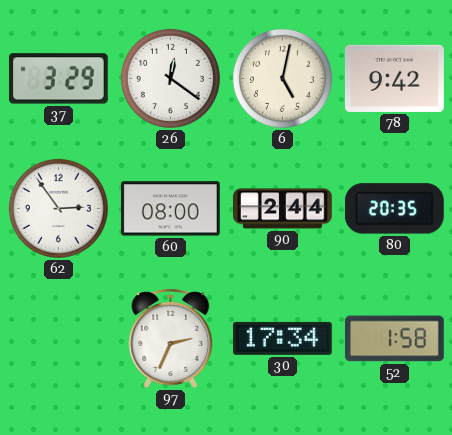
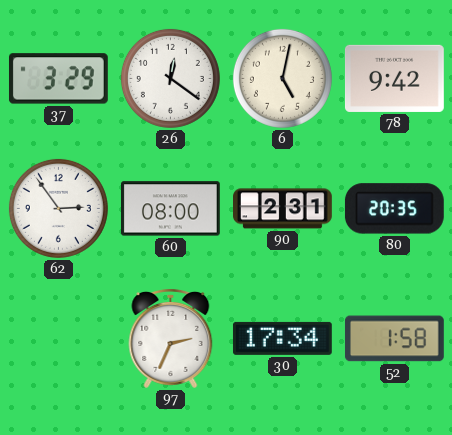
90: 2:44 -> 2:31
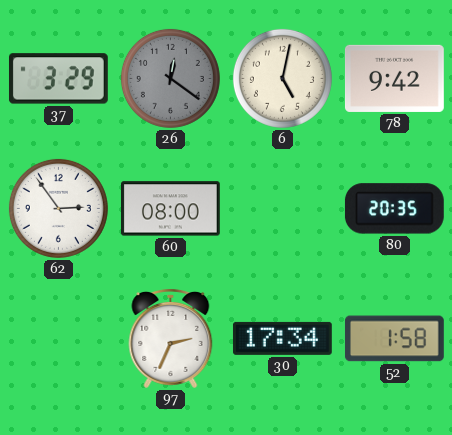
26 dial: white -> grey
90: 2:31 -> none
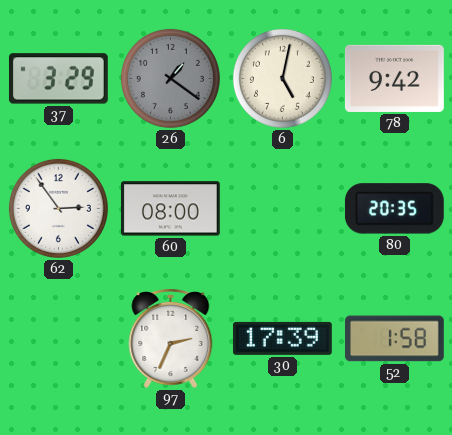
26: 12:21 -> 1:21
30: 17:34 -> 17:39
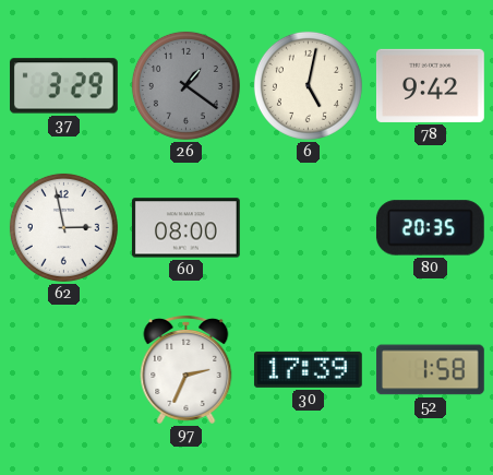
62: 2:54 -> 2:58
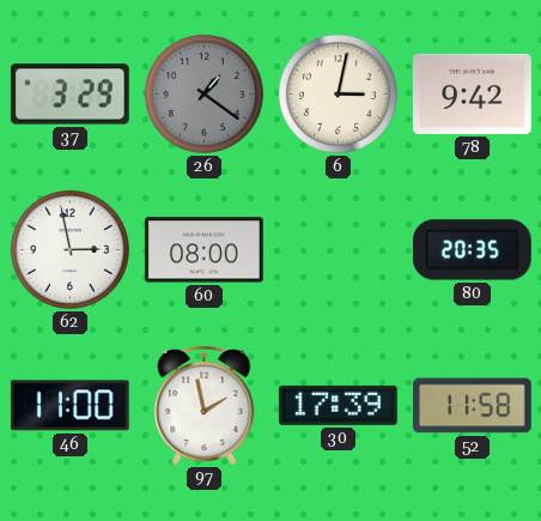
6: 5:02 -> 3:02
46: none -> 11:00
97: 2:34 -> 1:58
52: 1:58 -> 11:58
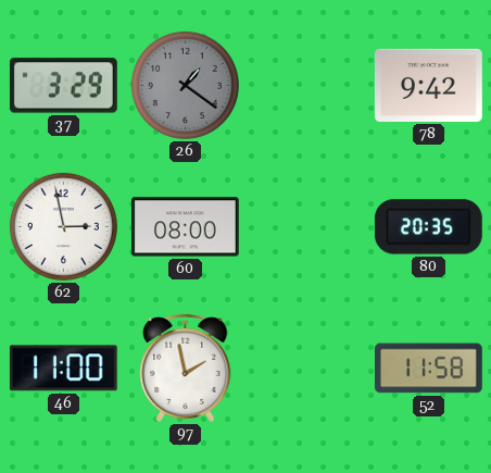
6: 3:02 -> none
30: 17:39 -> none
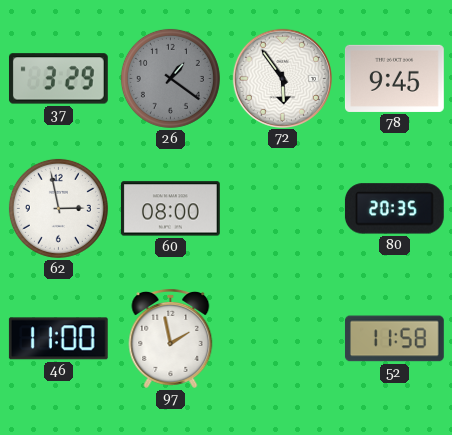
72: none -> 5:54
78: 9:42 -> 9:45
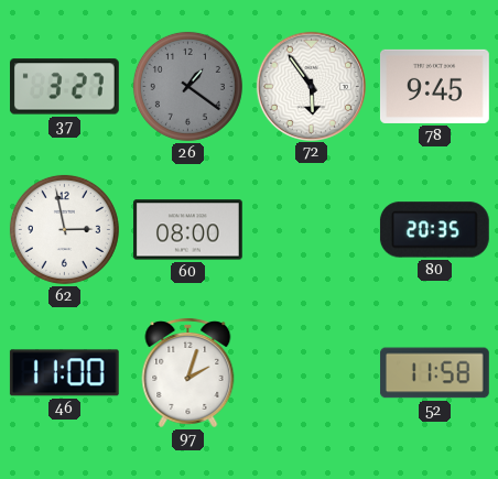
37: 3:29 -> 3:27
97: 1:58 -> 2:03
